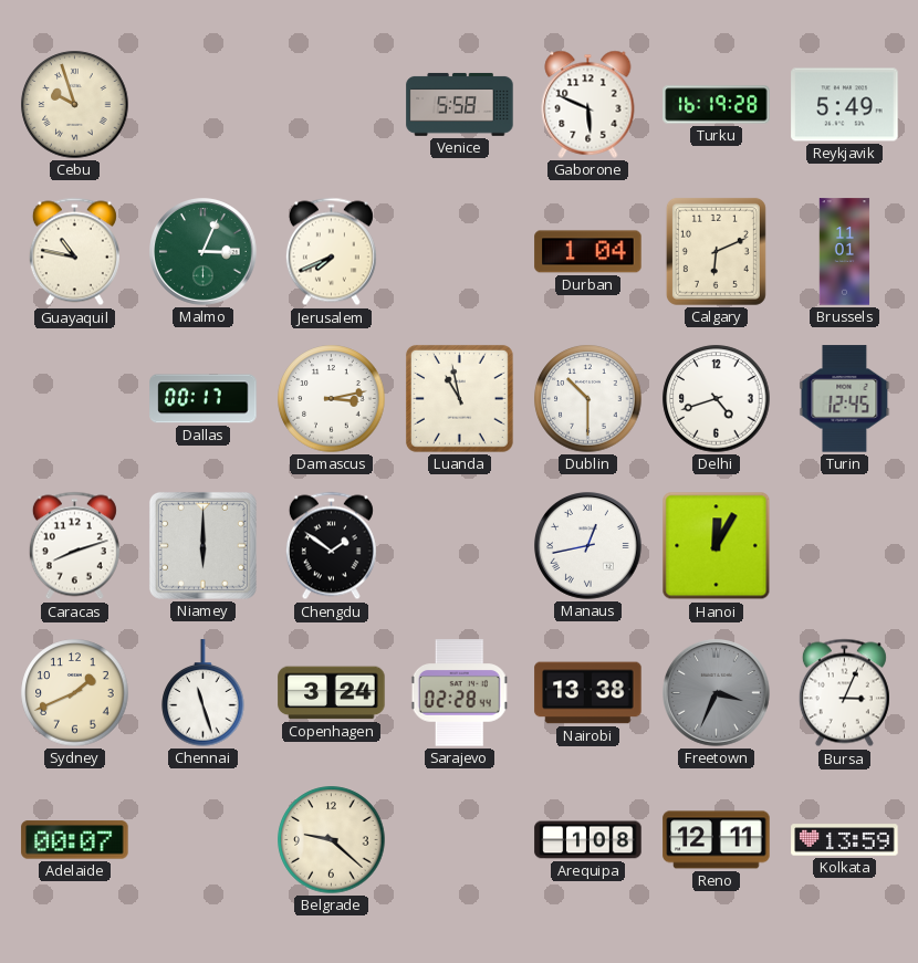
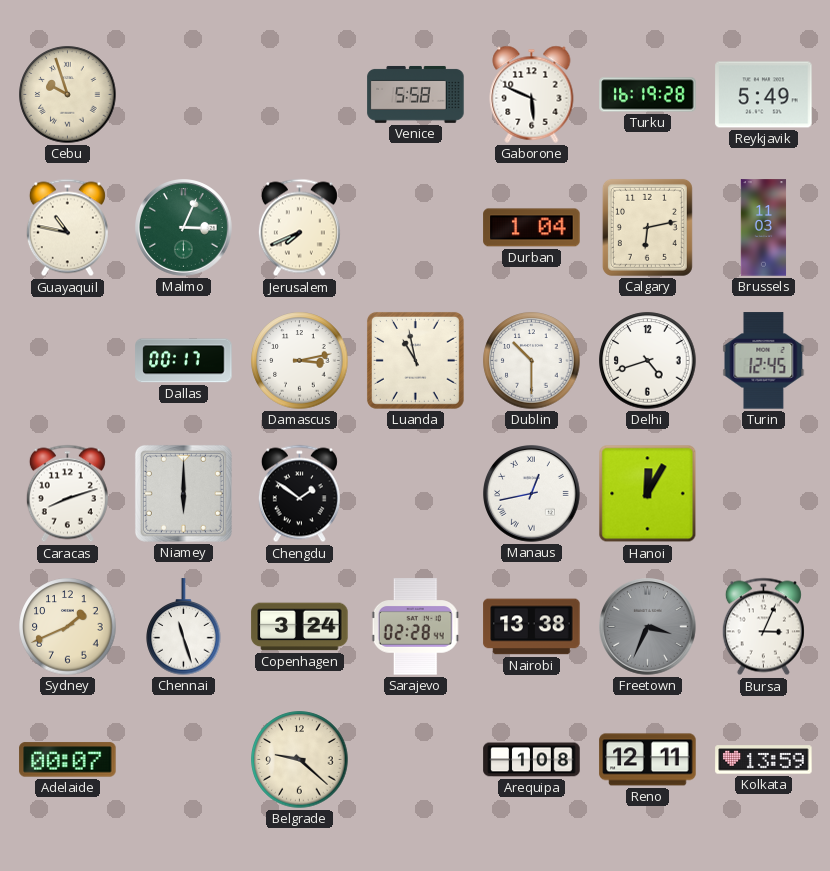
Calgary: 6:11 -> 6:13
Brussels: 11:01 -> 11:03
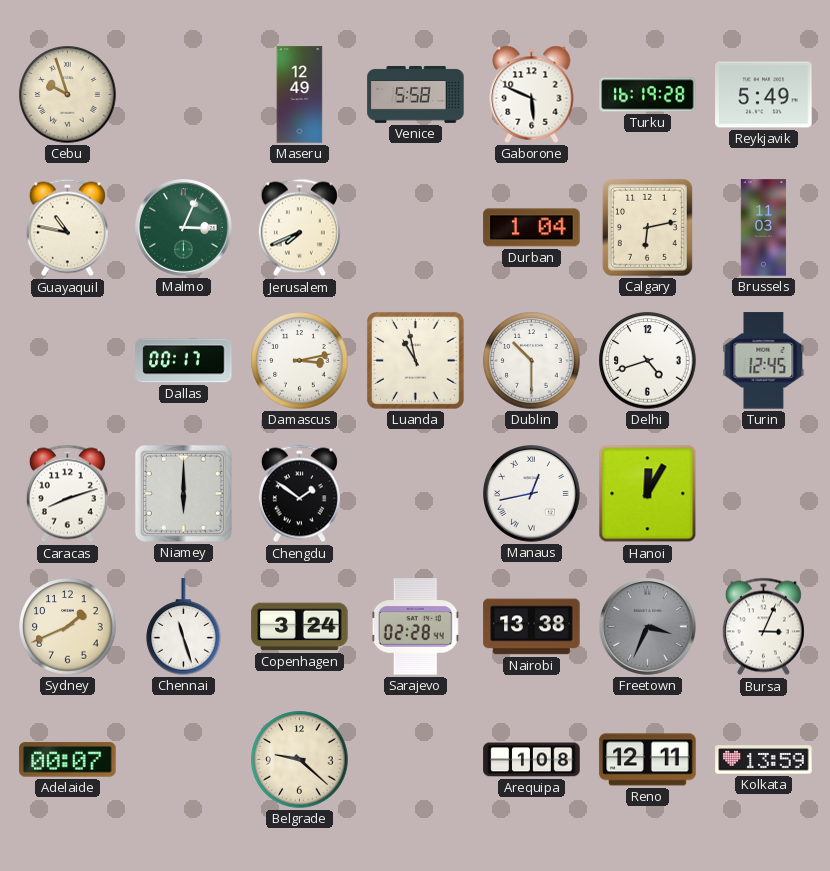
Maseru: none -> 12:49
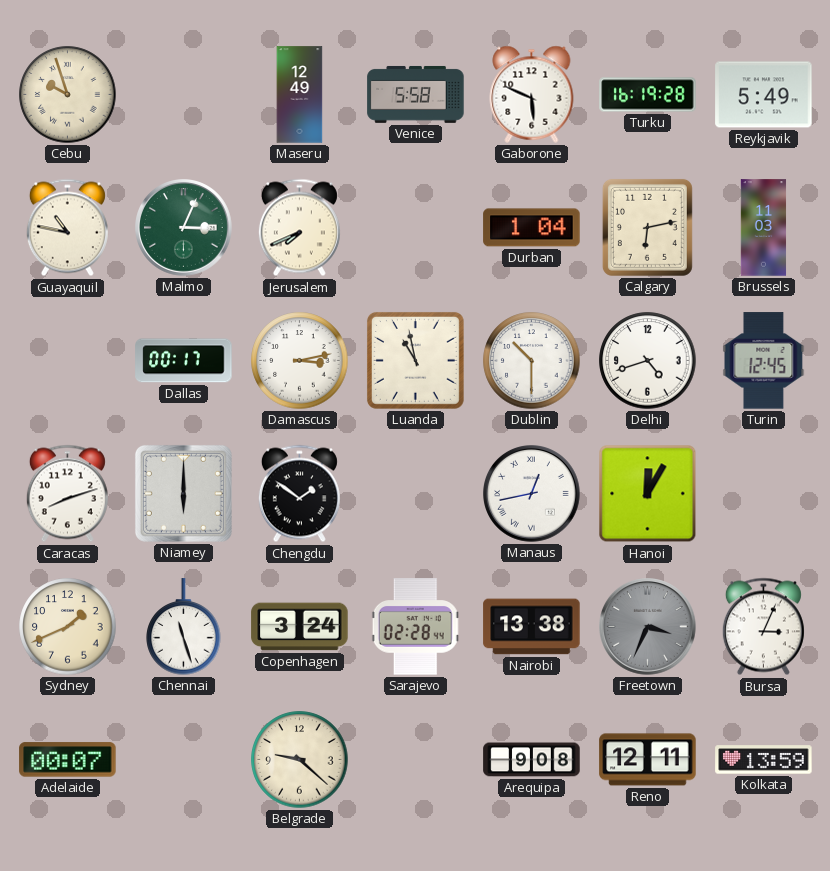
Arequipa: 1:08 -> 9:08
